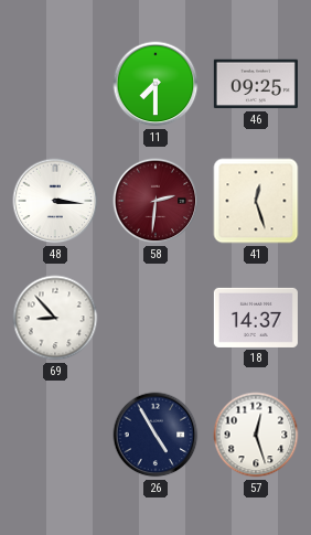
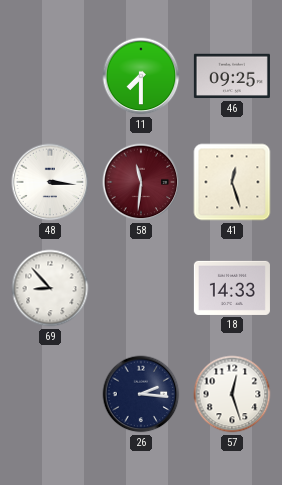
58: 2:31 -> 11:31
18: 14:37 -> 14:33
26: 4:55 -> 2:16
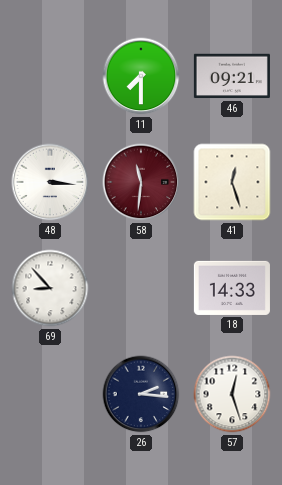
46: 09:25 -> 09:21
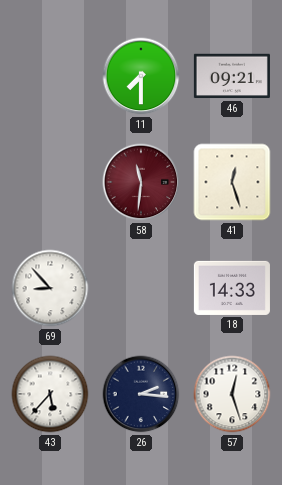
48: 3:16 -> none
43: none -> 5:37
